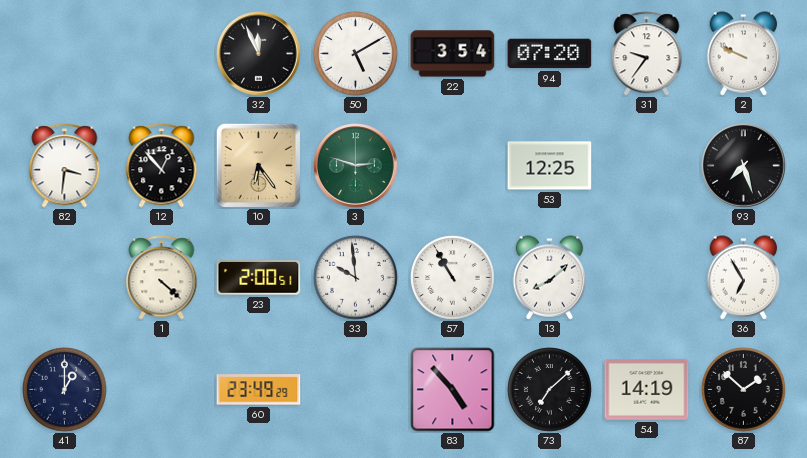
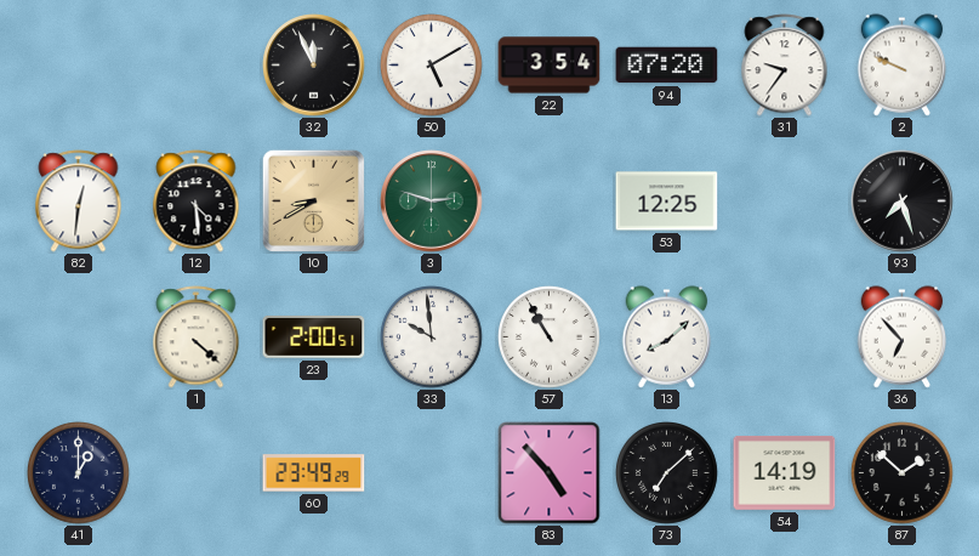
82: 3:31 -> 12:31
12: 12:53 -> 4:29
10: 6:24 -> 8:40
36: 6:55 -> 6:53
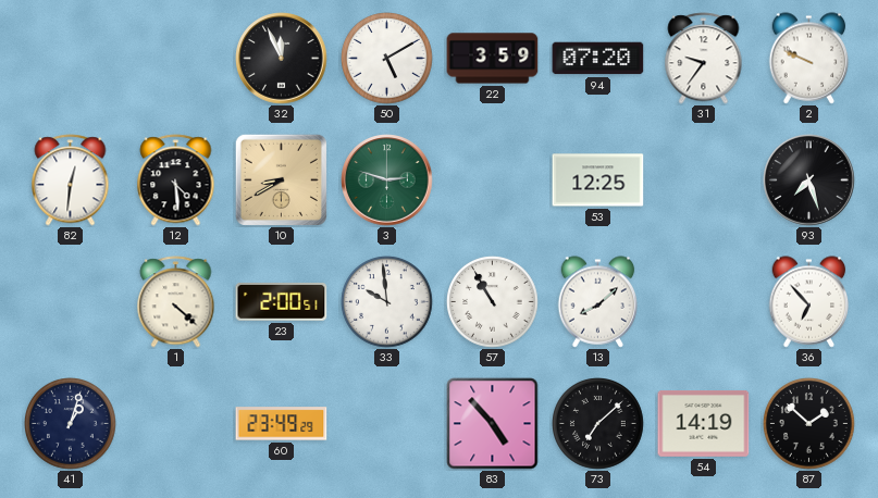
22: 3:54 -> 3:59
41: 1:00 -> 1:03
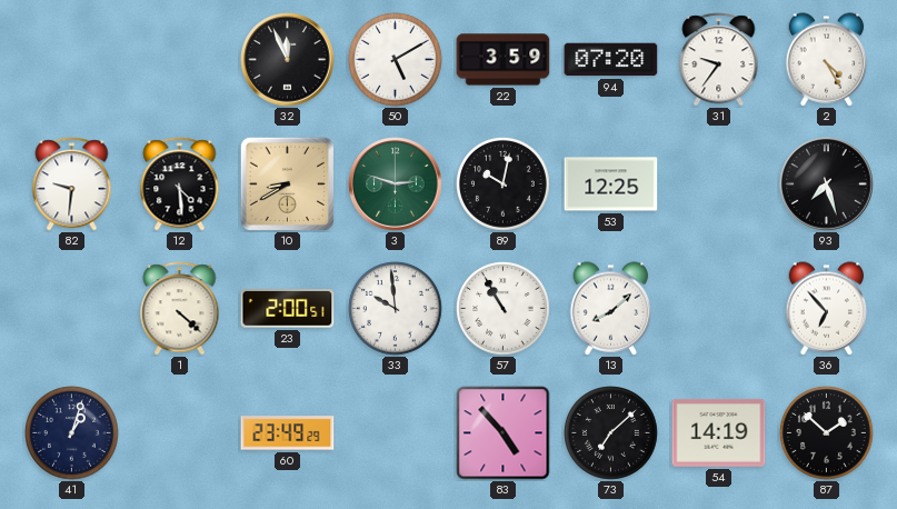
2: 9:49 -> 4:25
82: 12:31 -> 9:31
89: none -> 10:02
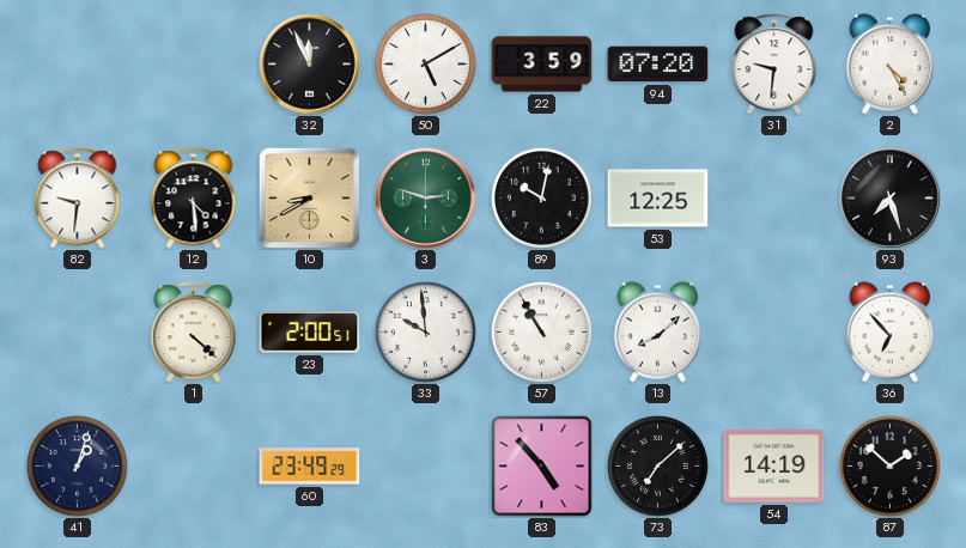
31: 9:36 -> 9:31
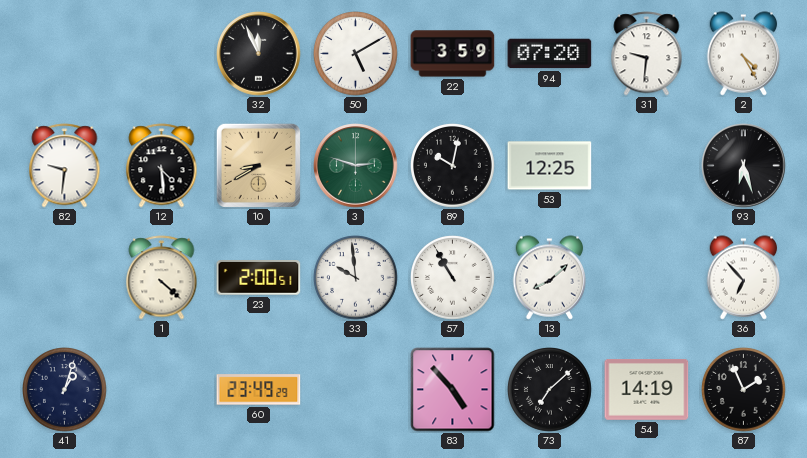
93: 7:27 -> 6:27
87: 1:52 -> 1:56
